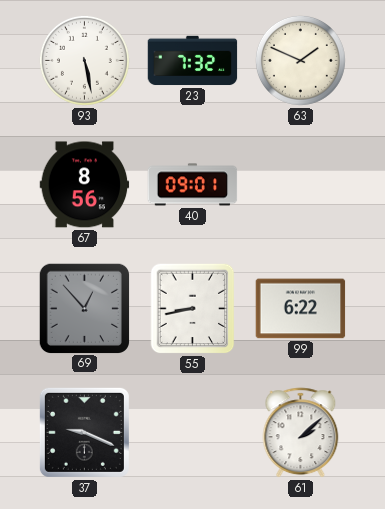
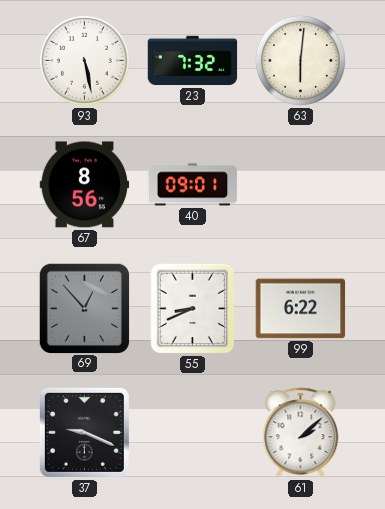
63: 1:49 -> 6:01
55: 8:43 -> 8:41
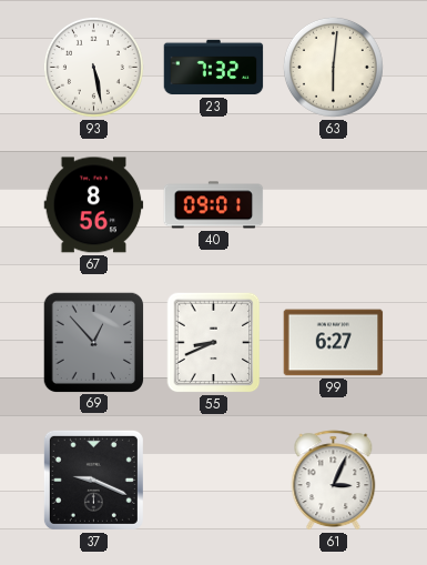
99: 6:22 -> 6:27
61: 2:08 -> 3:04
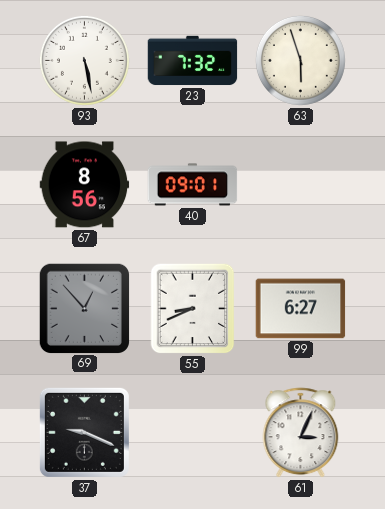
63: 6:01 -> 5:57
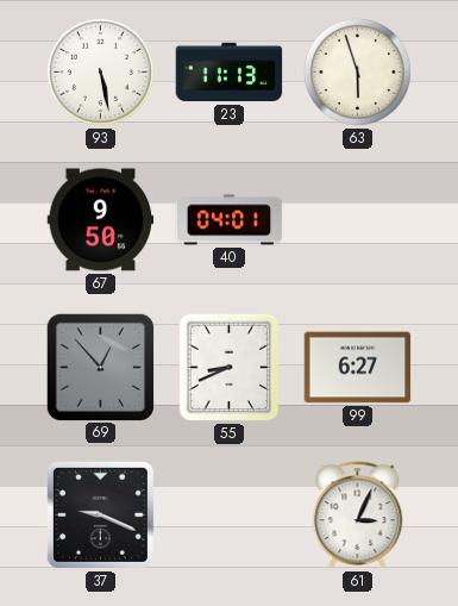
23: 7:32 -> 11:13
67: 8:56 -> 9:50
40: 09:01 -> 04:01
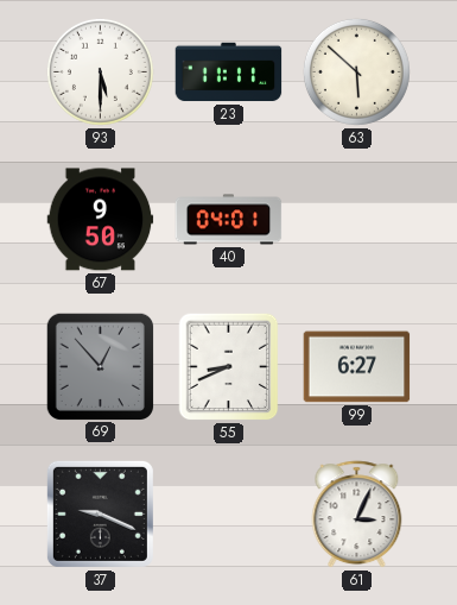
93: 5:28 -> 5:30
23: 11:13 -> 11:11
63: 5:57 -> 5:52
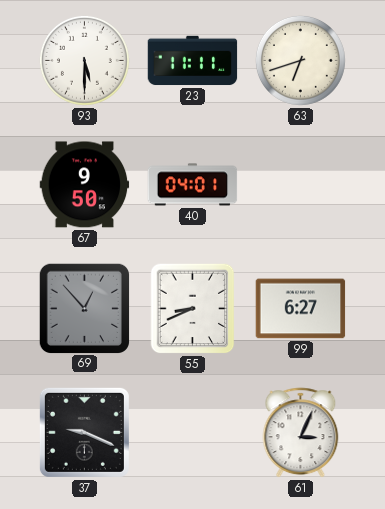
63: 5:52 -> 6:42
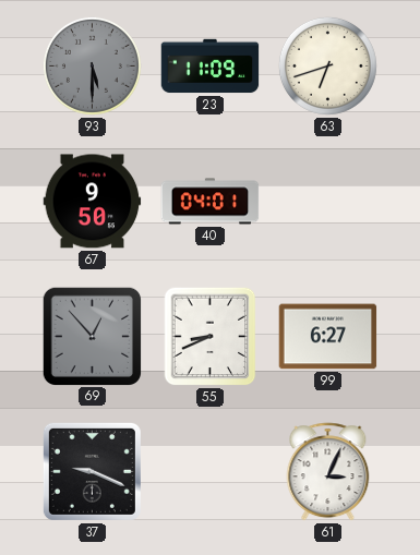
93 dial: white -> grey
23: 11:11 -> 11:09
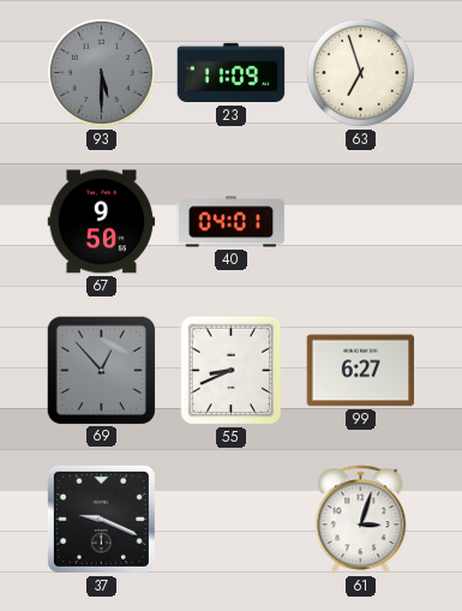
63: 6:42 -> 6:57
61: 3:04 -> 3:03
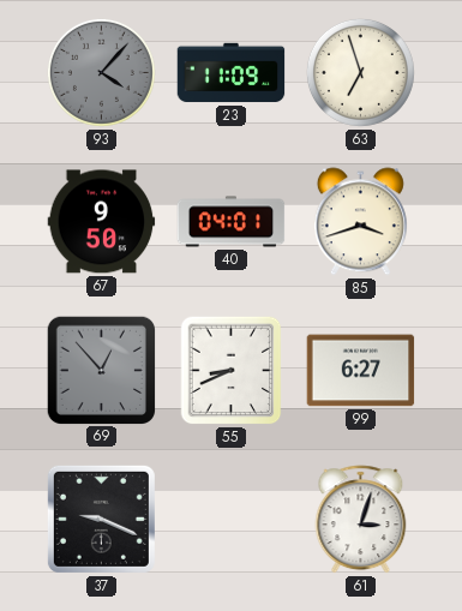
93: 5:30 -> 4:07
85: none -> 3:42
